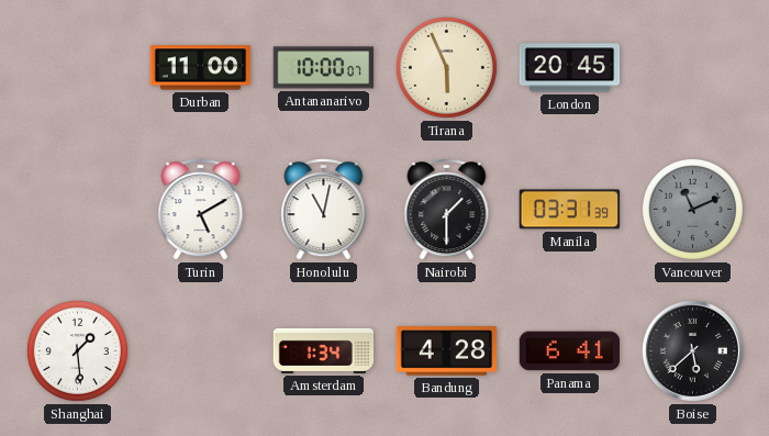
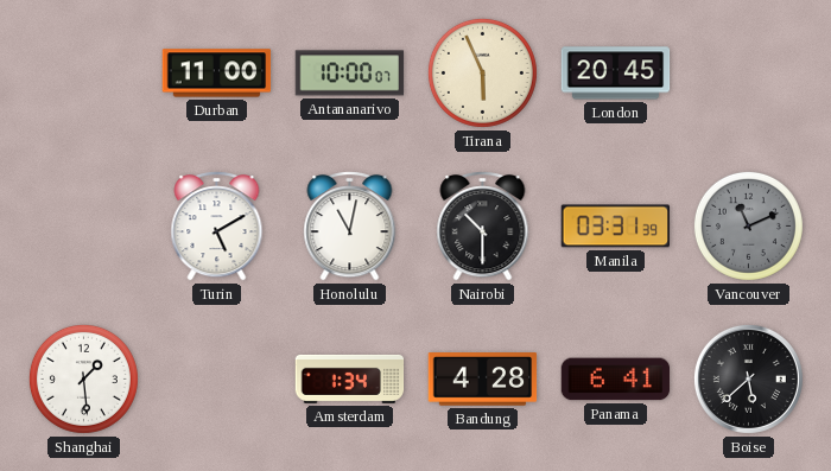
Nairobi: 1:30 -> 10:30
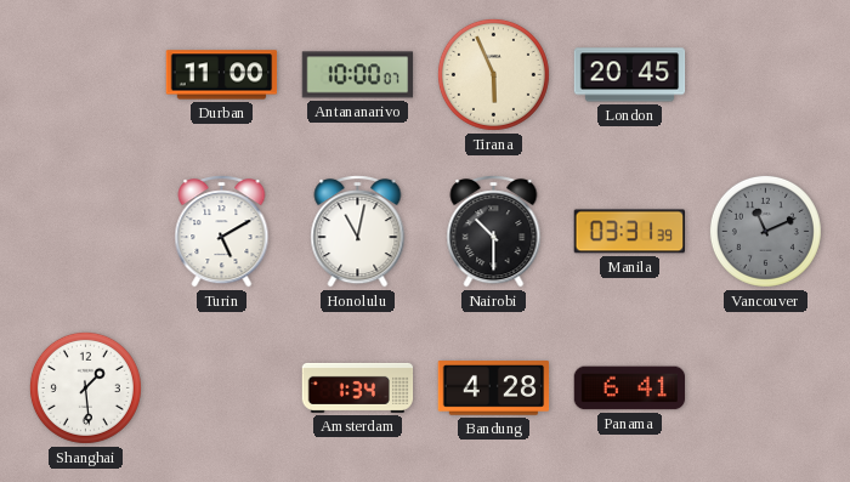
Boise: 5:38 -> none
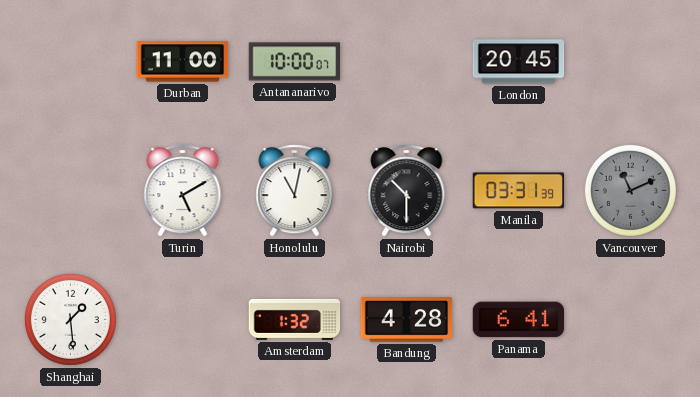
Tirana: 5:56 -> none
Amsterdam: 1:34 -> 1:32
